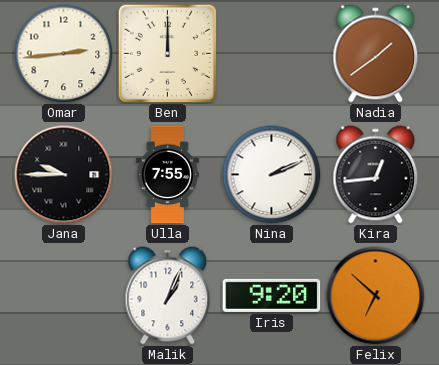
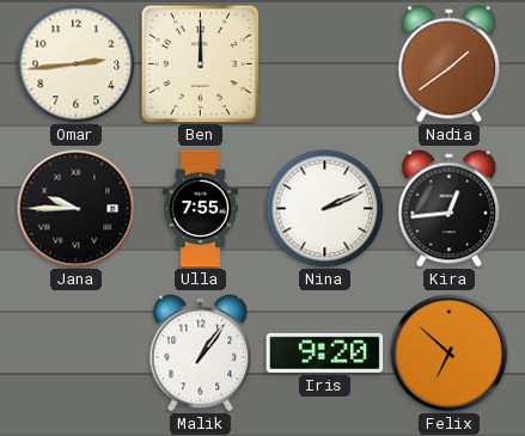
Malik: 1:04 -> 1:06
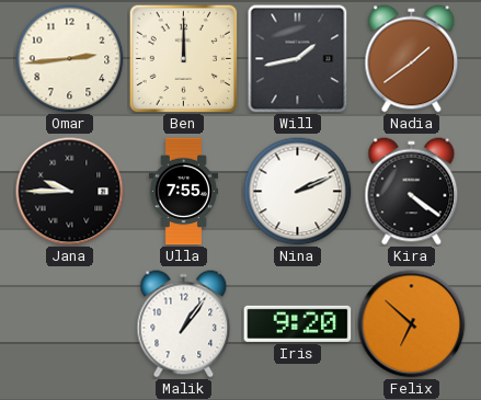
Will: none -> 1:43
Kira: 12:44 -> 4:21
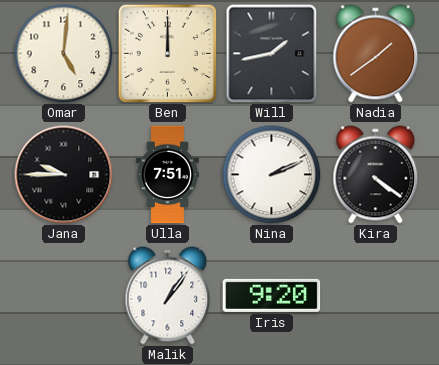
Omar: 2:44 -> 5:01
Ulla: 7:55 -> 7:51
Felix: 6:52 -> none
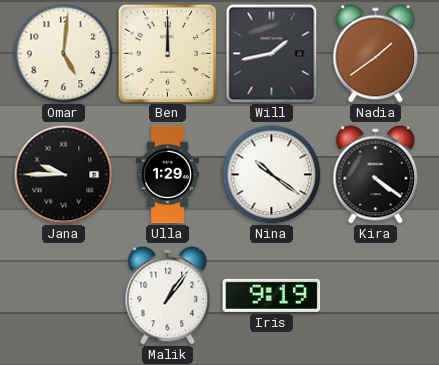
Ulla: 7:51 -> 1:29
Nina: 2:11 -> 10:21
Iris: 9:20 -> 9:19
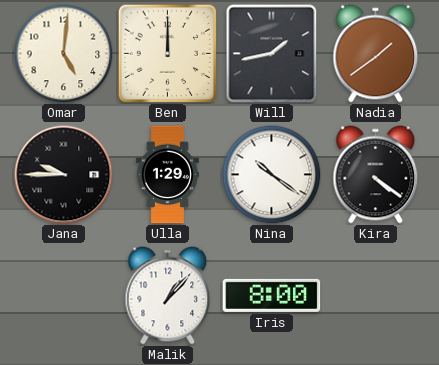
Malik: 1:06 -> 1:07
Iris: 9:19 -> 8:00
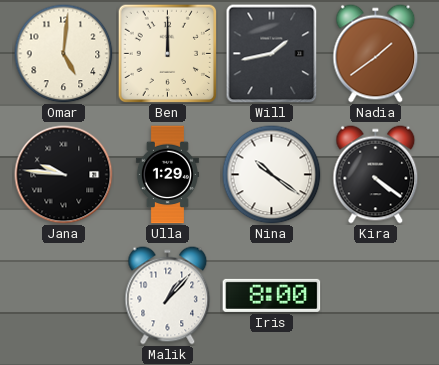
Jana: 9:45 -> 9:46
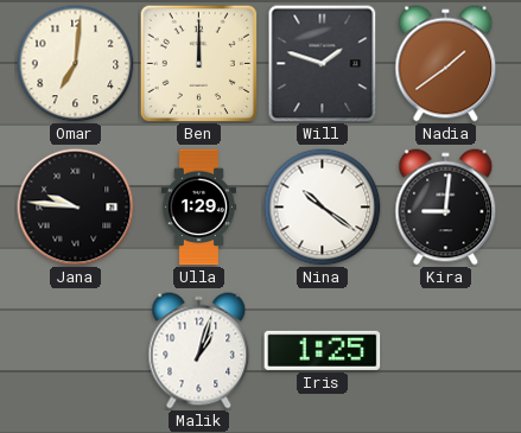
Omar: 5:01 -> 7:01
Will: 1:43 -> 1:48
Kira: 4:21 -> 9:01
Malik: 1:07 -> 1:03
Iris: 8:00 -> 1:25
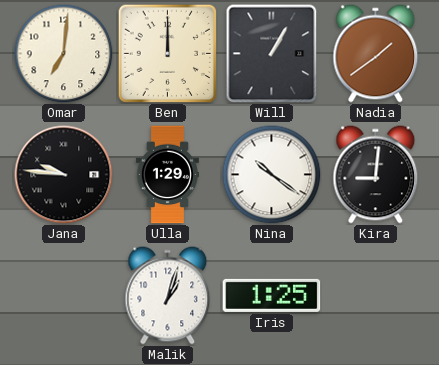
Will: 1:48 -> 1:05
